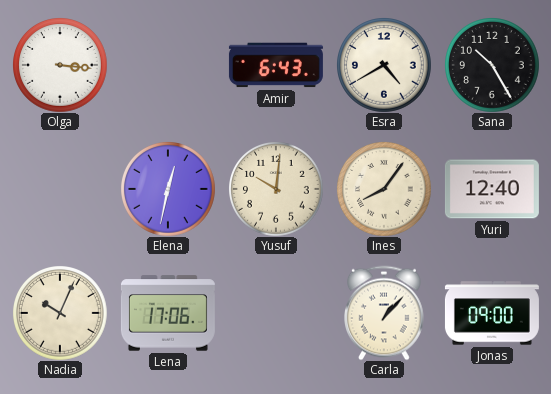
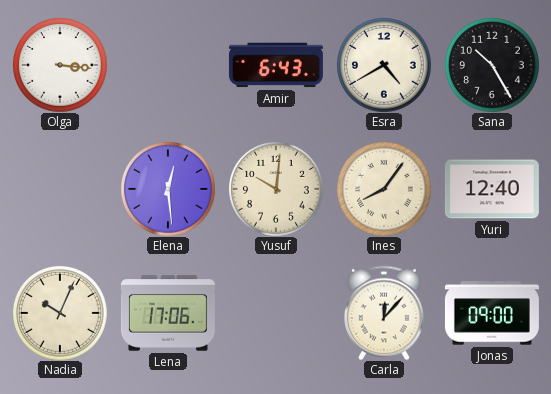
Elena: 12:32 -> 12:29
Carla: 1:07 -> 12:07
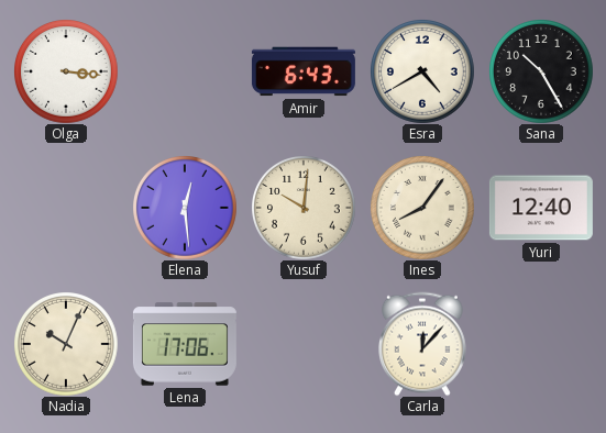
Jonas: 09:00 -> none
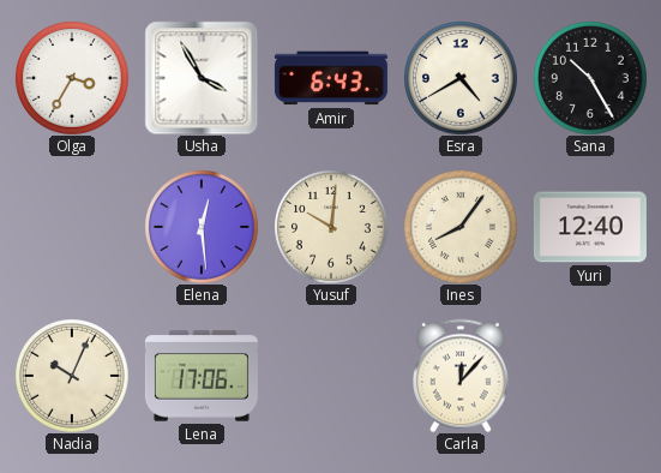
Olga: 3:16 -> 3:35
Usha: none -> 3:55
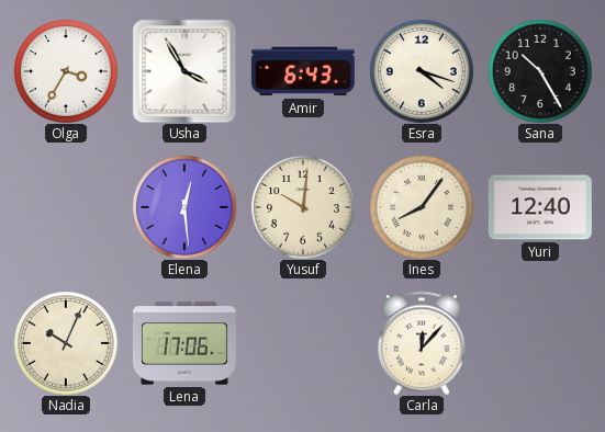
Esra: 4:40 -> 4:18
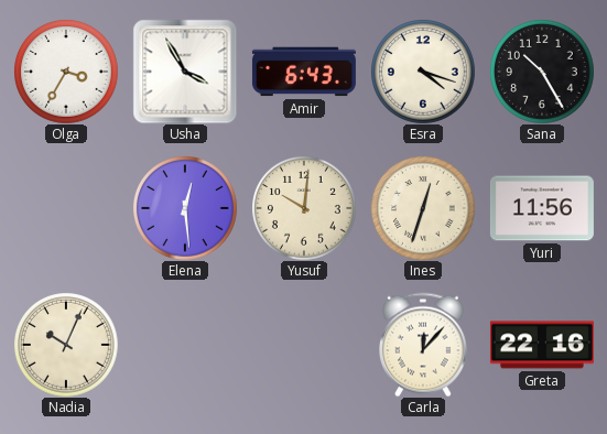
Ines: 8:06 -> 12:33
Yuri: 12:40 -> 11:56
Lena: 17:06 -> none
Greta: none -> 22:16
